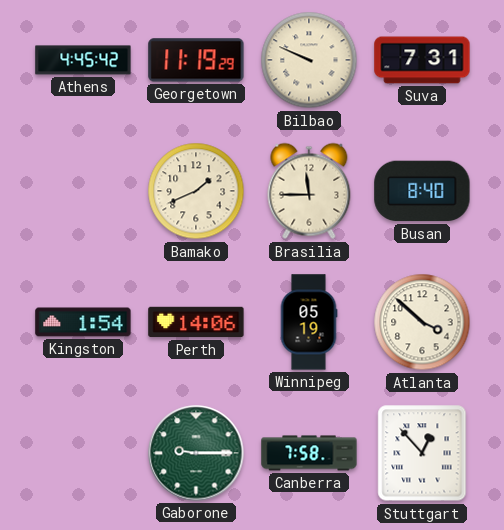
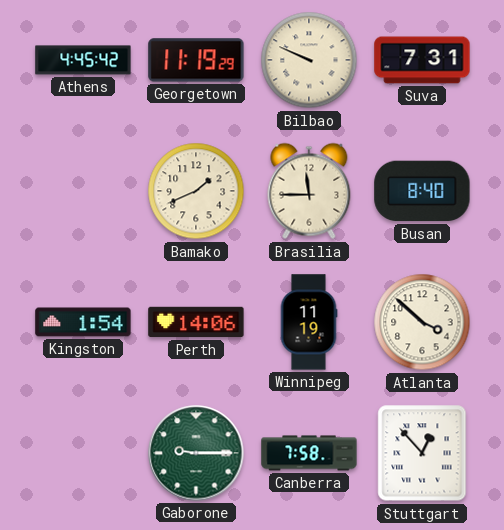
Winnipeg: 05:19 -> 11:19
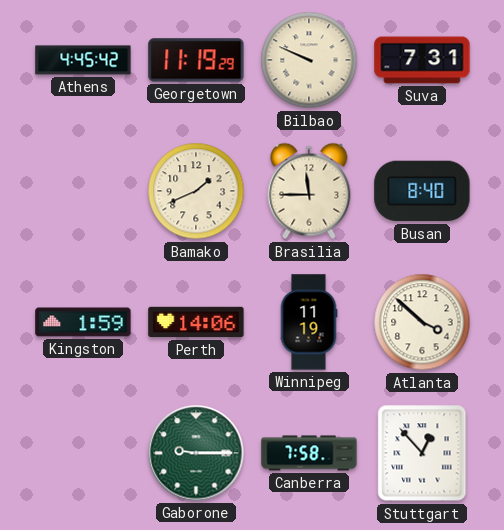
Kingston: 1:54 -> 1:59
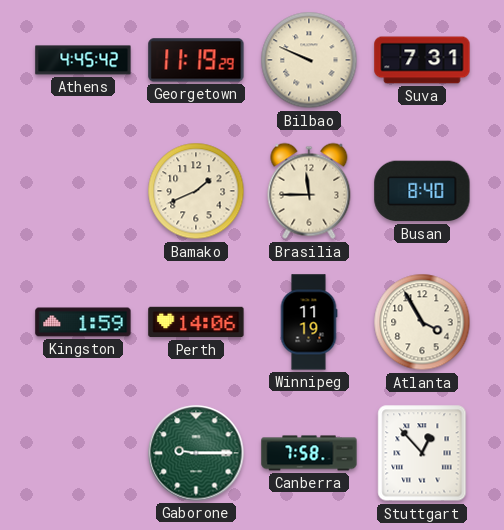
Atlanta: 3:52 -> 3:55
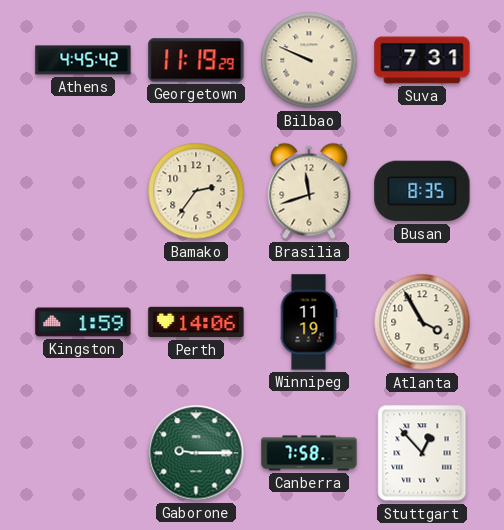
Bamako: 1:41 -> 2:36
Brasilia: 11:45 -> 11:42
Busan: 8:40 -> 8:35
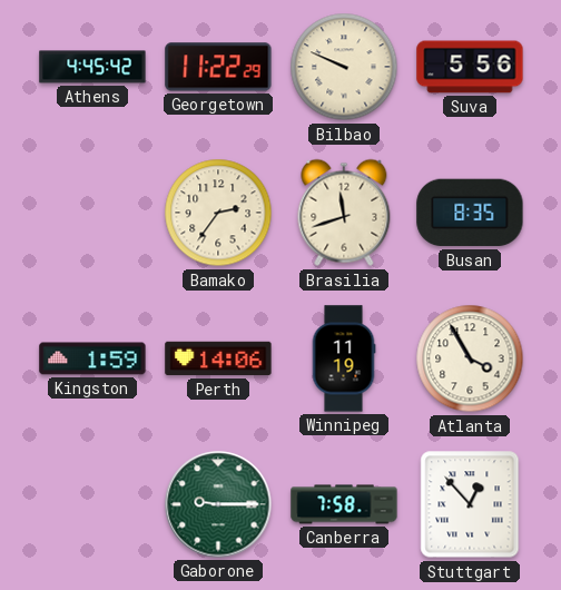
Georgetown: 11:19 -> 11:22
Suva: 7:31 -> 5:56
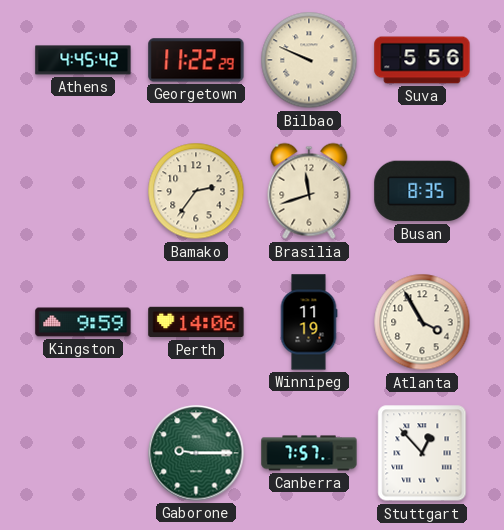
Kingston: 1:59 -> 9:59
Canberra: 7:58 -> 7:57
